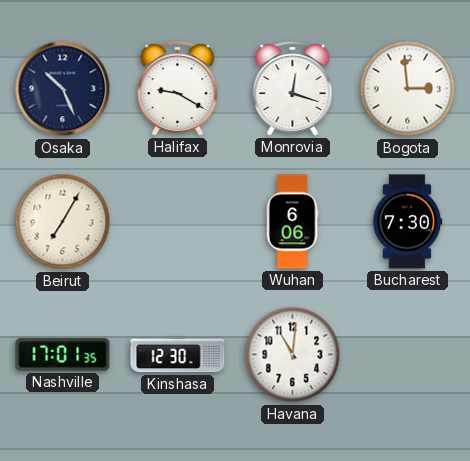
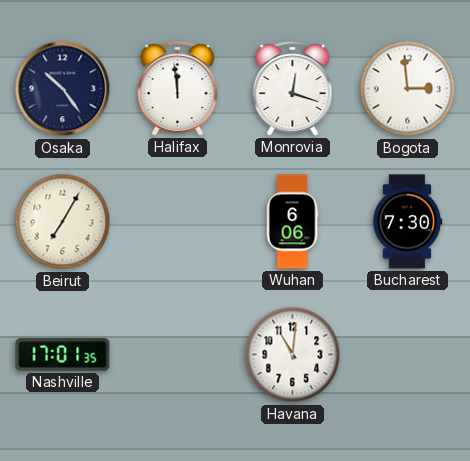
Osaka: 10:26 -> 10:24
Halifax: 9:20 -> 11:59
Kinshasa: 12:30 -> none
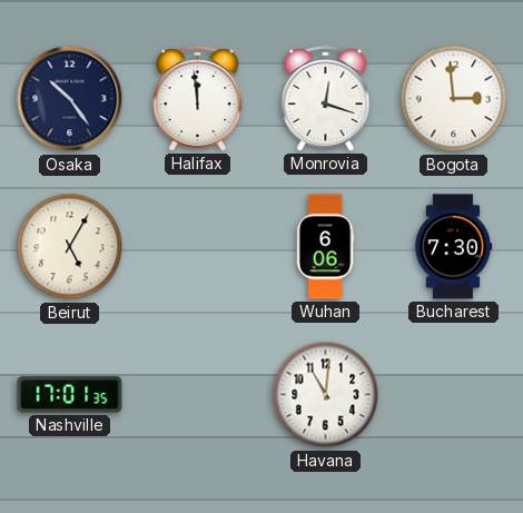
Beirut: 7:05 -> 5:05
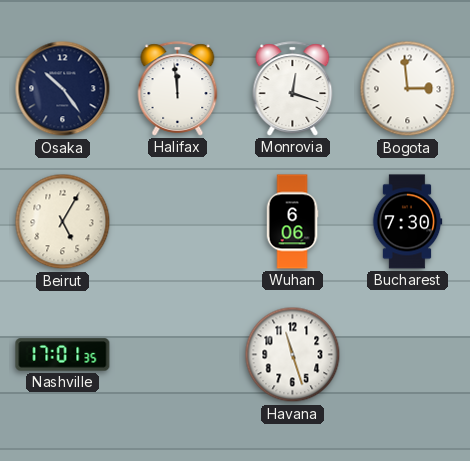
Havana: 11:01 -> 11:27
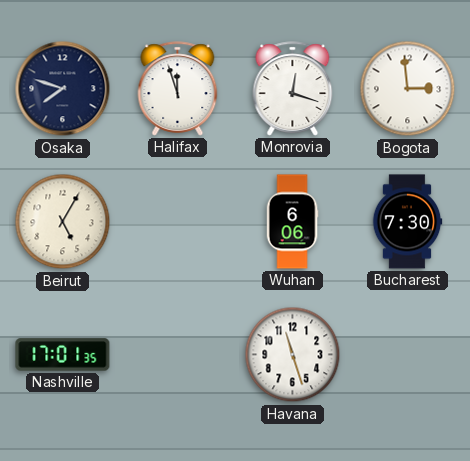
Osaka: 10:24 -> 7:48
Halifax: 11:59 -> 11:57
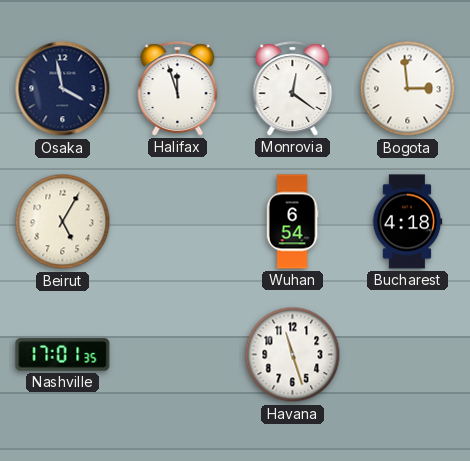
Osaka: 7:48 -> 3:58
Monrovia: 12:18 -> 12:21
Wuhan: 6:06 -> 6:54
Bucharest: 7:30 -> 4:18
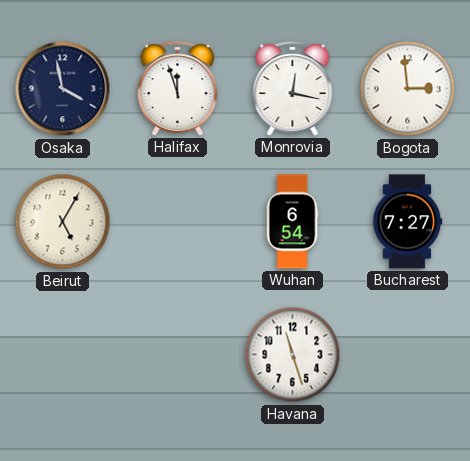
Monrovia: 12:21 -> 12:17
Bucharest: 4:18 -> 7:27
Nashville: 17:01 -> none
